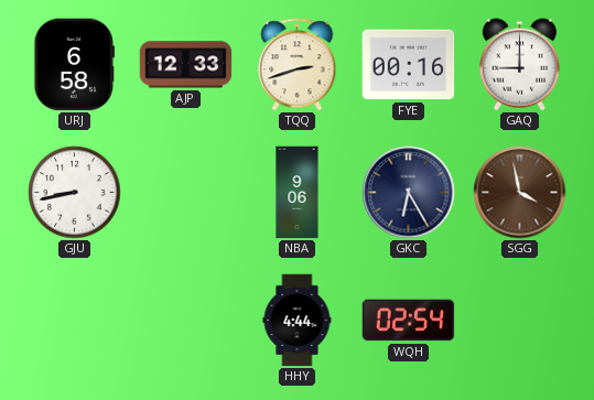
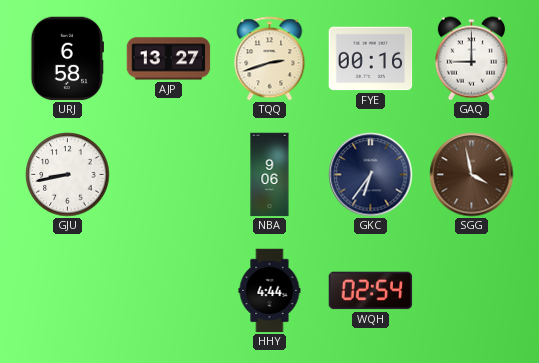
AJP: 12:33 -> 13:27
GKC: 6:25 -> 6:36
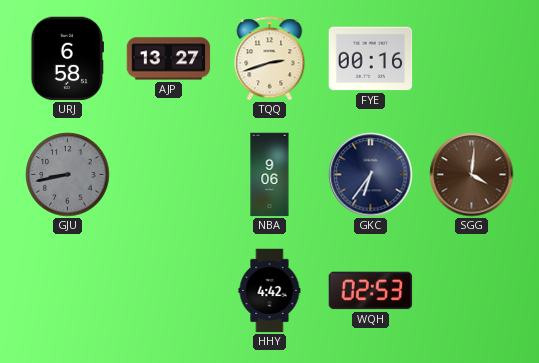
GAQ: 9:00 -> none
GJU dial: white -> grey
SGG: 3:58 -> 4:01
HHY: 4:44 -> 4:42
WQH: 02:54 -> 02:53
